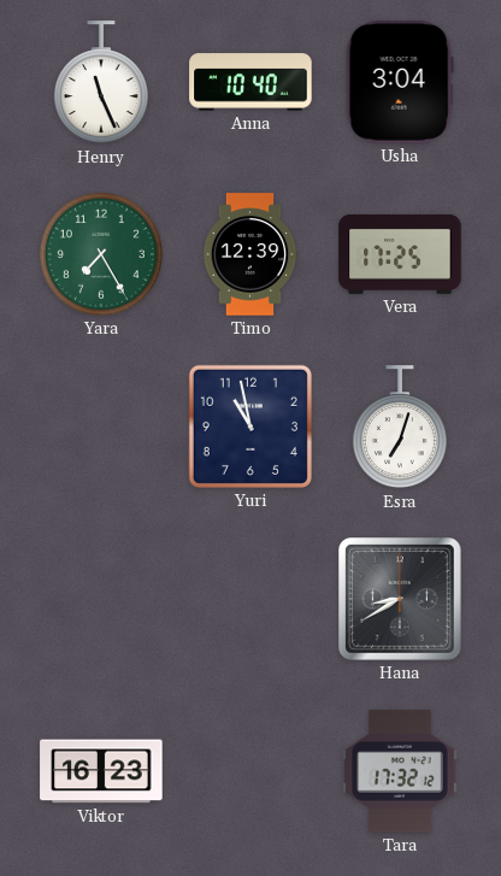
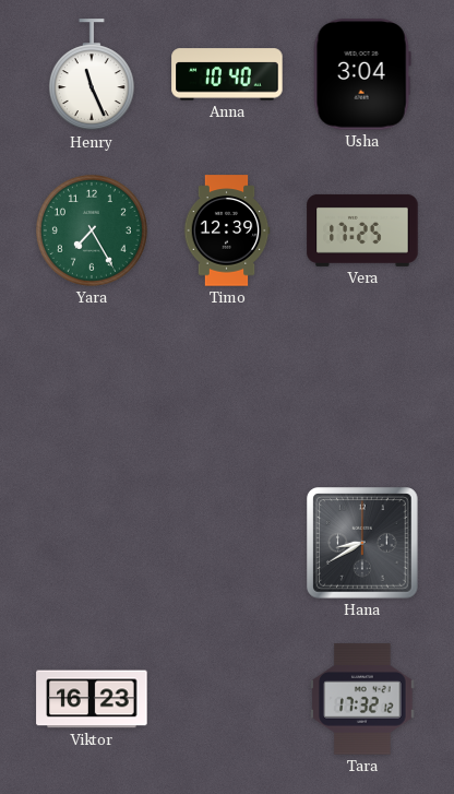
Yuri: 10:58 -> none
Esra: 7:03 -> none
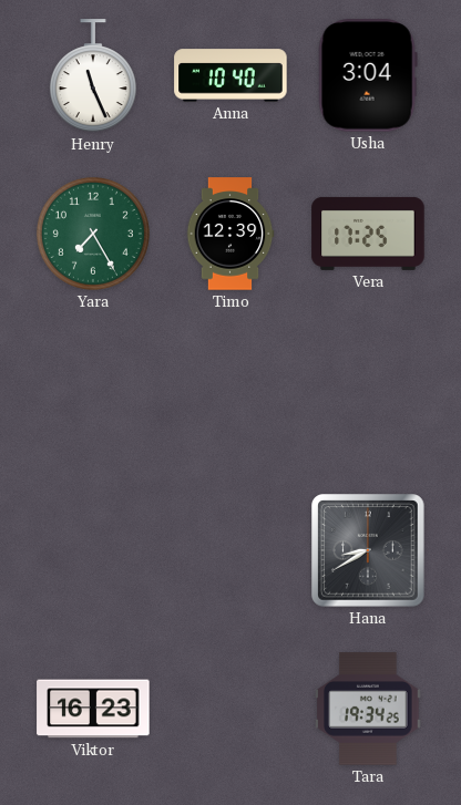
Tara: 17:32 -> 19:34
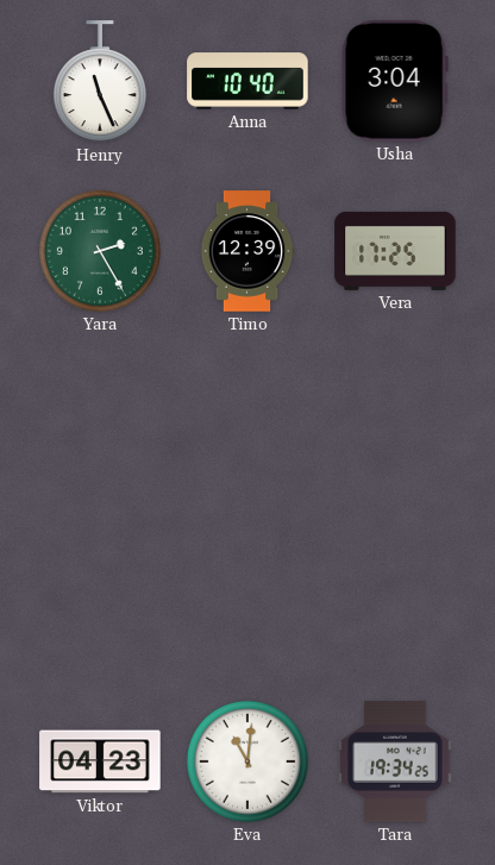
Yara: 7:25 -> 2:25
Hana: 8:40 -> none
Viktor: 16:23 -> 04:23
Eva: none -> 11:01
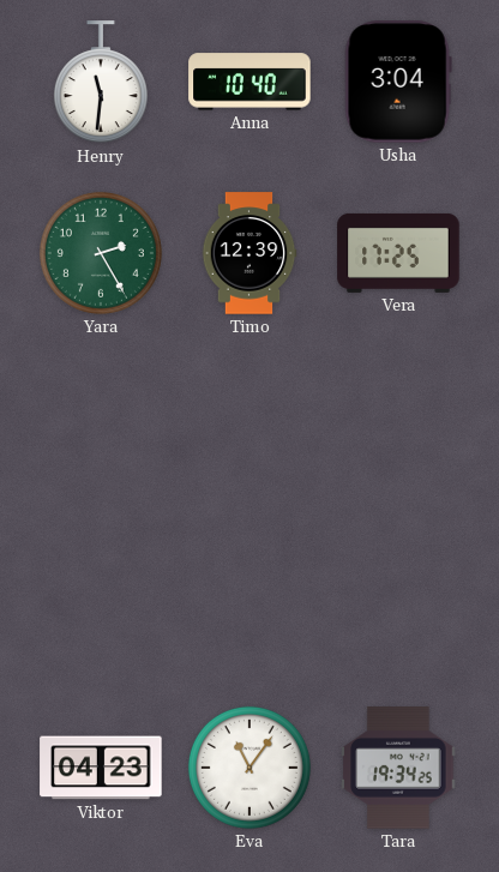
Henry: 11:26 -> 11:31
Eva: 11:01 -> 11:06
